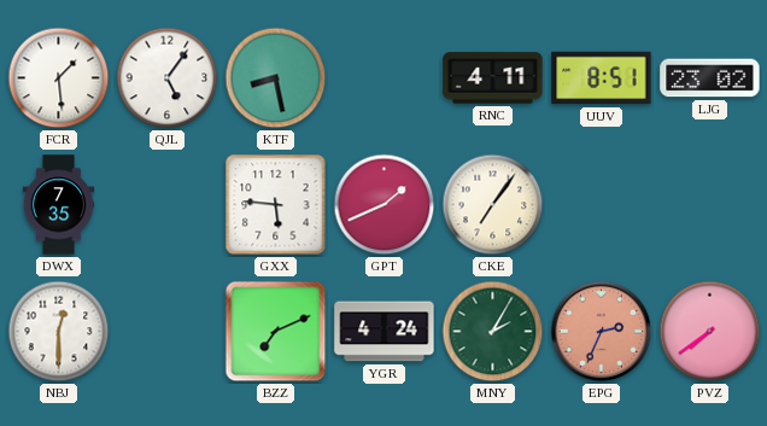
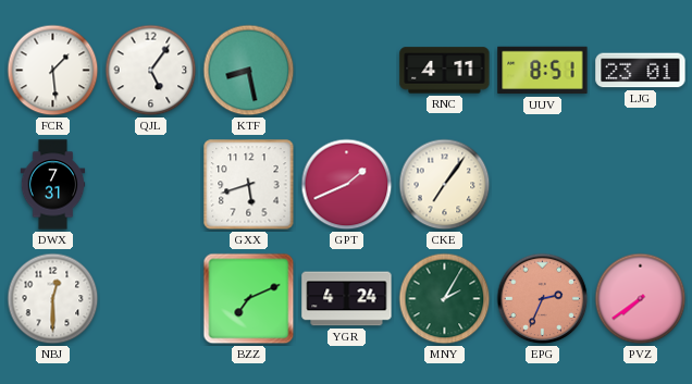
LJG: 23:02 -> 23:01
DWX: 7:35 -> 7:31
GXX: 5:46 -> 5:42
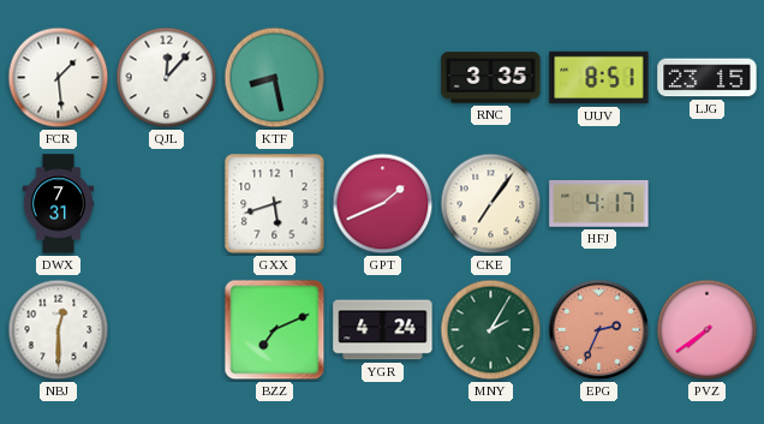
QJL: 5:06 -> 12:07
RNC: 4:11 -> 3:35
LJG: 23:01 -> 23:15
HFJ: none -> 4:17
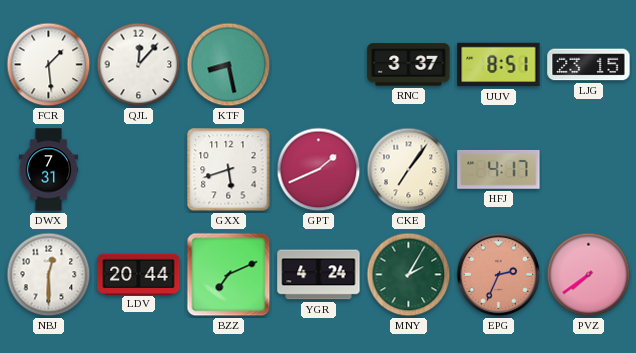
RNC: 3:35 -> 3:37
LDV: none -> 20:44
